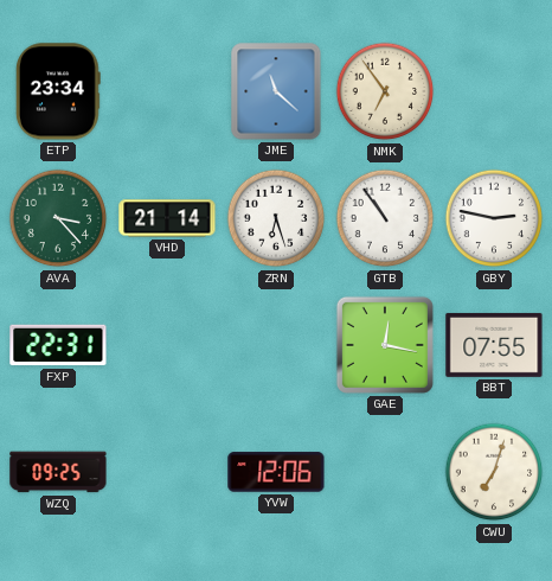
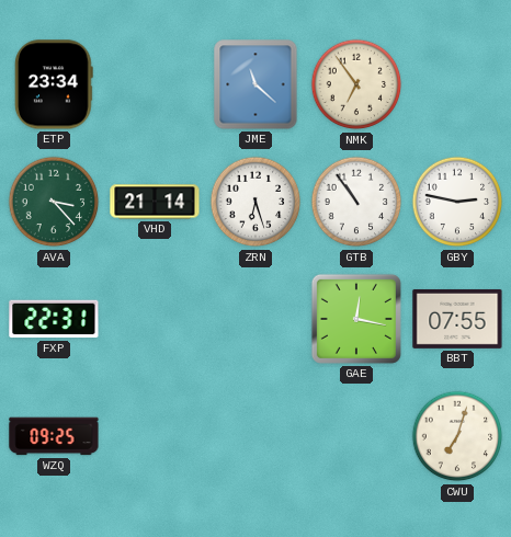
YVW: 12:06 -> none
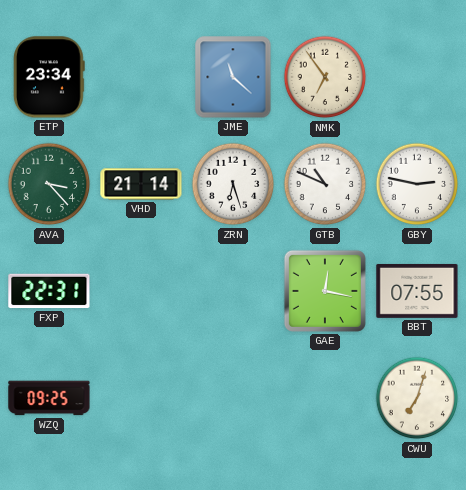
GTB: 10:54 -> 10:49
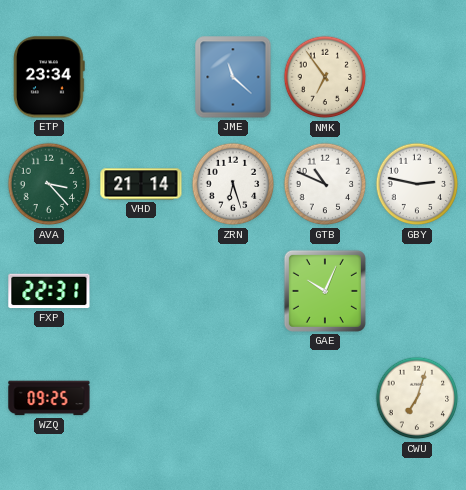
GAE: 12:17 -> 10:04
BBT: 07:55 -> none
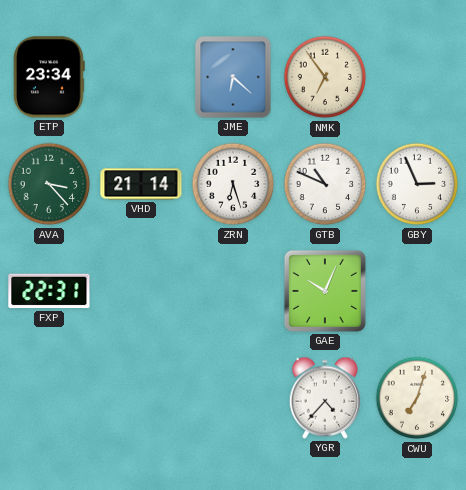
JME: 11:22 -> 6:22
GBY: 2:47 -> 2:56
WZQ: 09:25 -> none
YGR: none -> 4:37
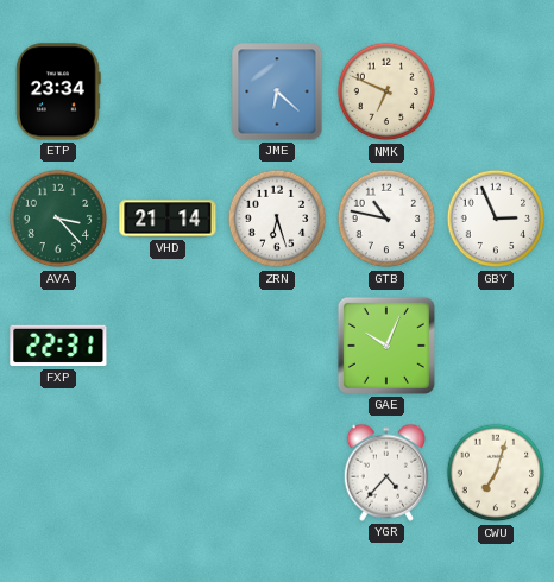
NMK: 6:54 -> 6:49
GTB: 10:49 -> 10:47
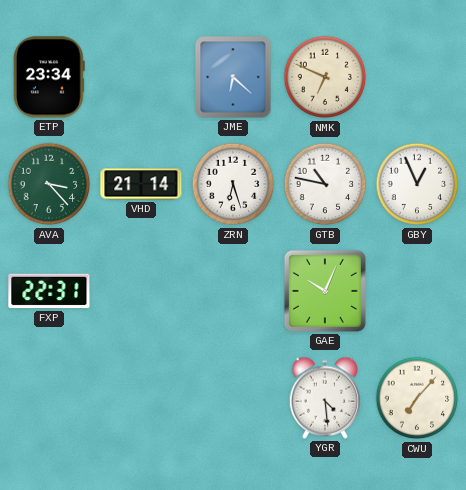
GBY: 2:56 -> 12:56
YGR: 4:37 -> 4:29
CWU: 7:03 -> 7:07
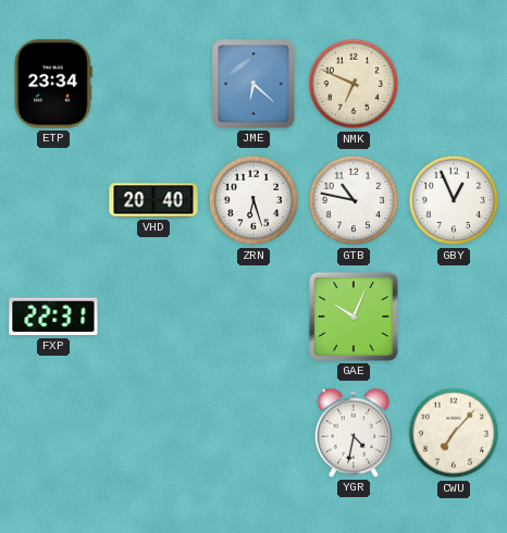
AVA: 3:23 -> none
VHD: 21:14 -> 20:40
YGR: 4:29 -> 4:32
